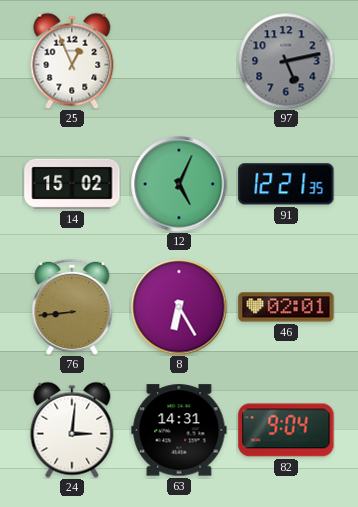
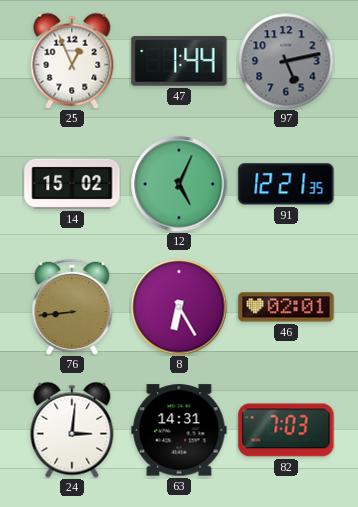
47: none -> 1:44
82: 9:04 -> 7:03
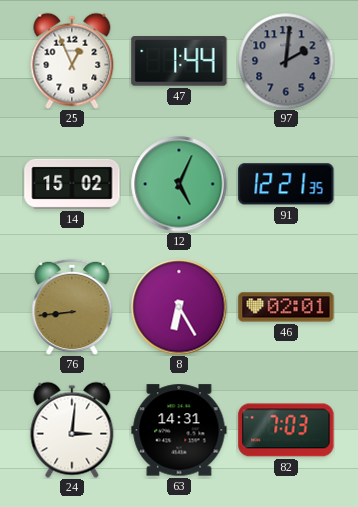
97: 5:13 -> 2:01
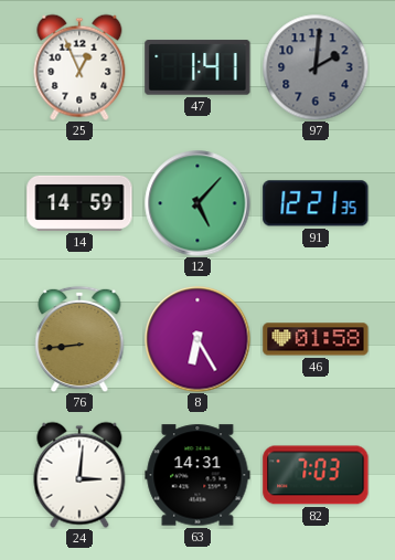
47: 1:44 -> 1:41
14: 15:02 -> 14:59
12: 5:04 -> 5:07
46: 02:01 -> 01:58
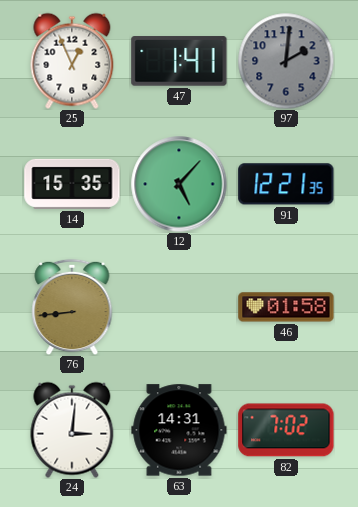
14: 14:59 -> 15:35
8: 6:25 -> none
82: 7:03 -> 7:02
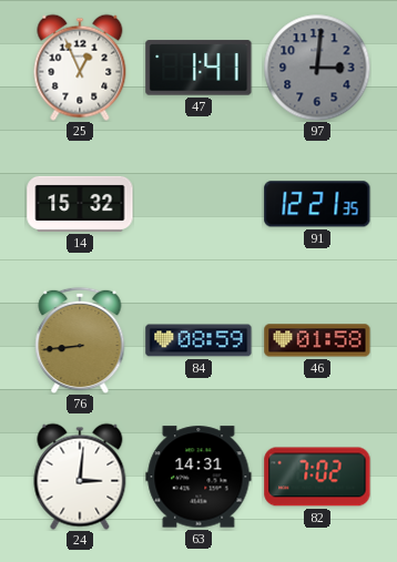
97: 2:01 -> 3:01
14: 15:35 -> 15:32
12: 5:07 -> none
84: none -> 08:59
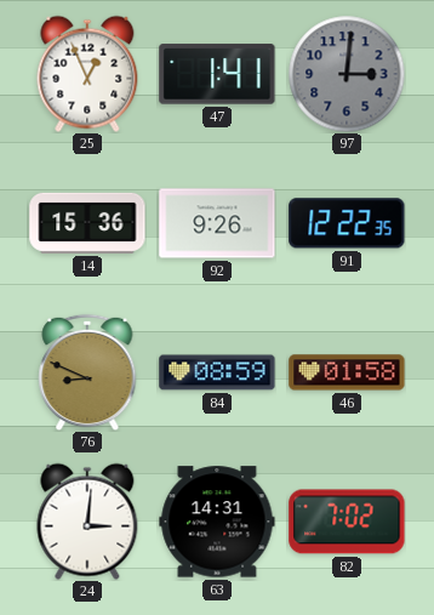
14: 15:32 -> 15:36
92: none -> 9:26
91: 12:21 -> 12:22
76: 8:44 -> 8:49
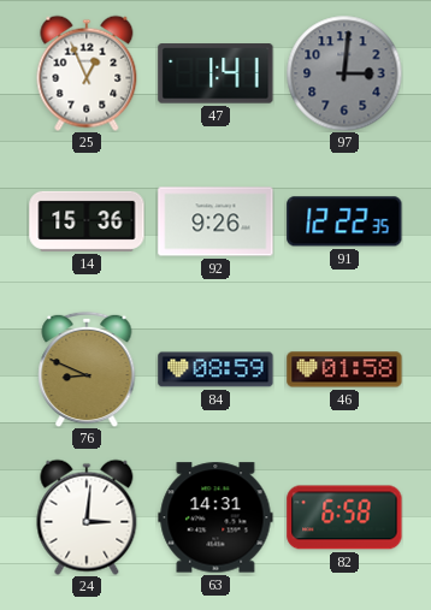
82: 7:02 -> 6:58
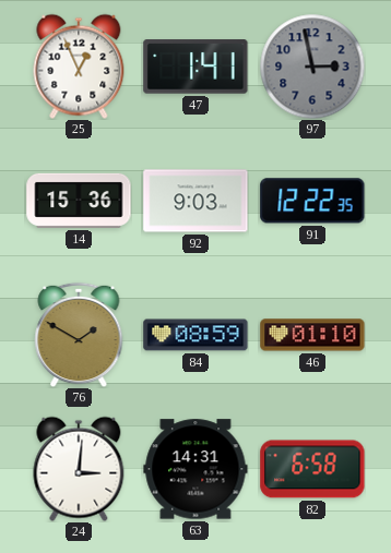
97: 3:01 -> 2:58
92: 9:26 -> 9:03
76: 8:49 -> 1:50
46: 01:58 -> 01:10
